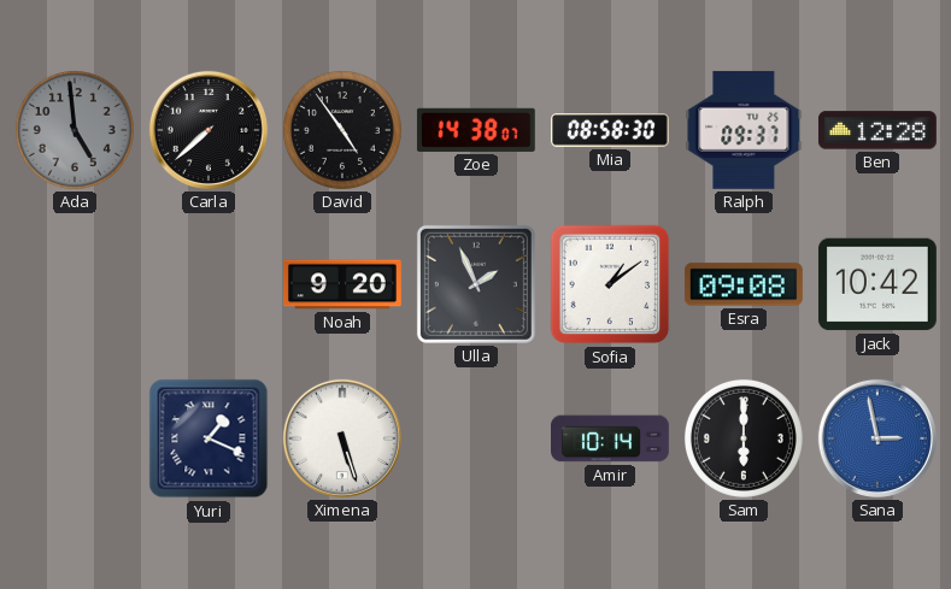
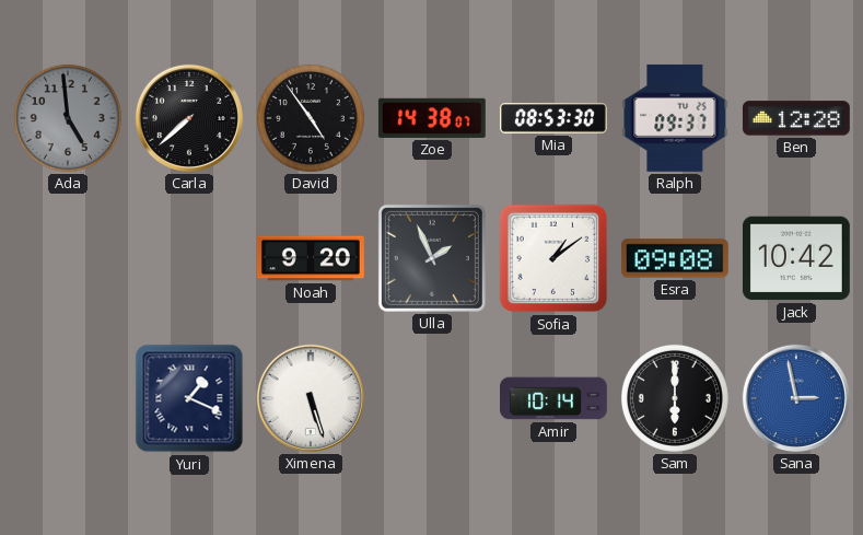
Mia: 08:58 -> 08:53
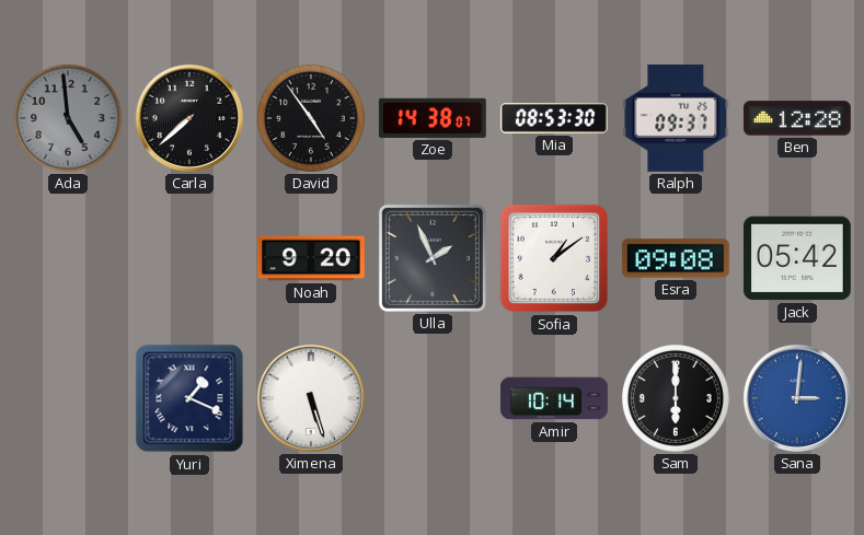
Jack: 10:42 -> 05:42
Sana: 2:58 -> 3:01
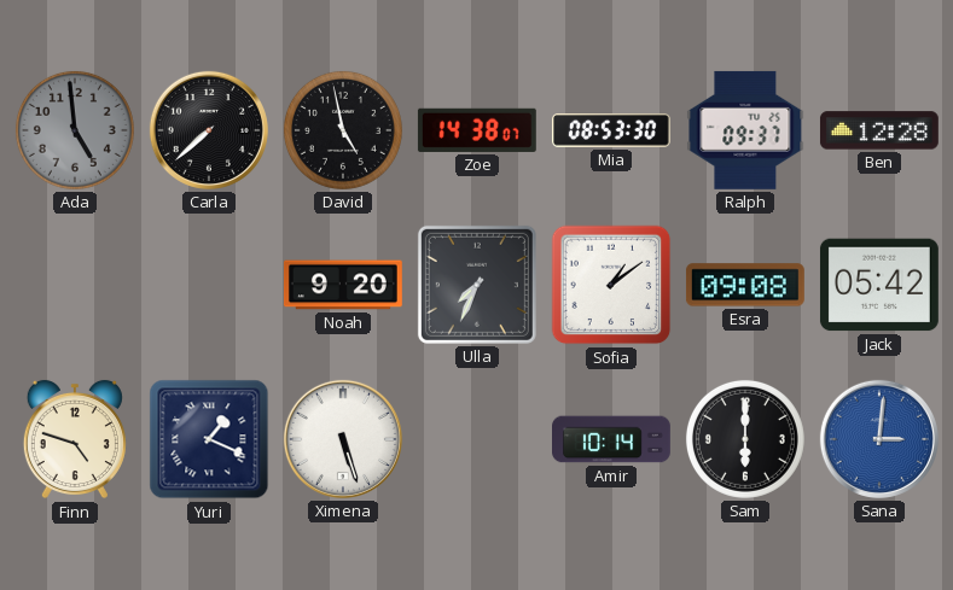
David: 4:54 -> 4:58
Ulla: 1:56 -> 7:34
Finn: none -> 4:48
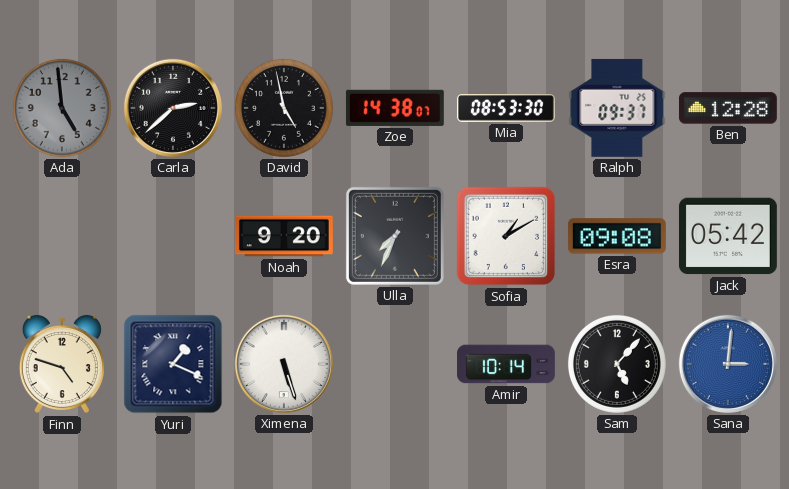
Carla: 7:38 -> 2:38
Sofia: 1:09 -> 1:10
Sam: 6:00 -> 5:07
